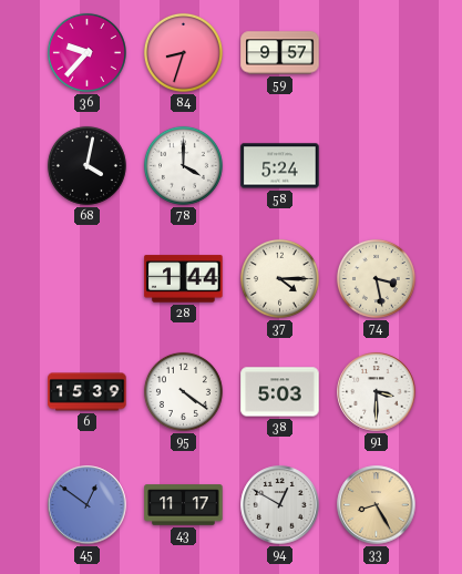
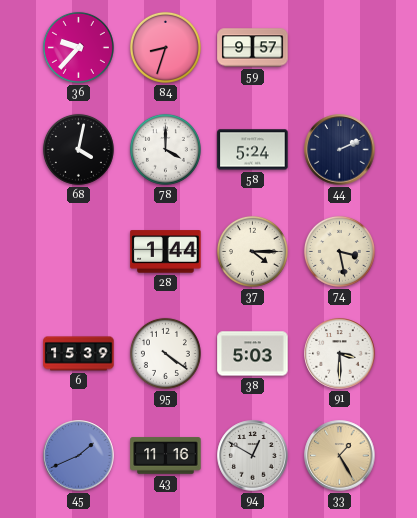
44: none -> 2:11
45: 12:51 -> 1:41
43: 11:17 -> 11:16
33: 8:25 -> 1:25
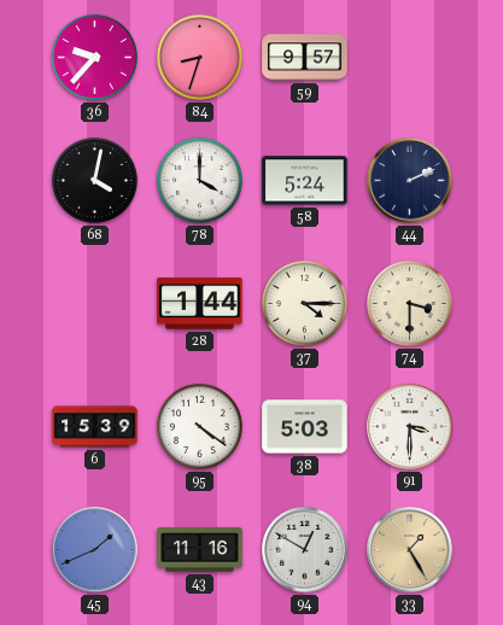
74: 3:28 -> 3:30
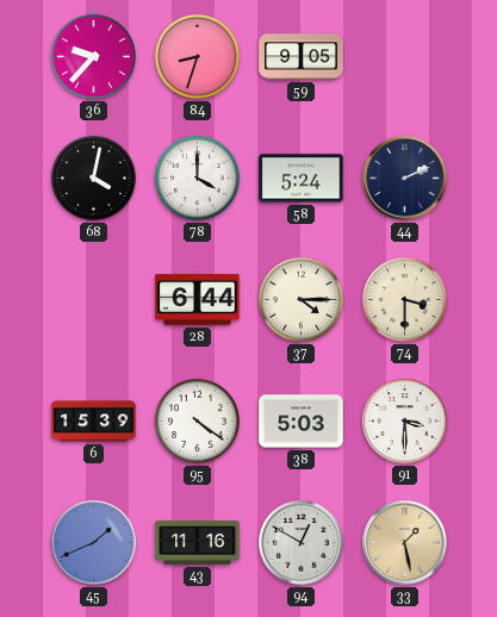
59: 9:57 -> 9:05
28: 1:44 -> 6:44
33: 1:25 -> 1:28
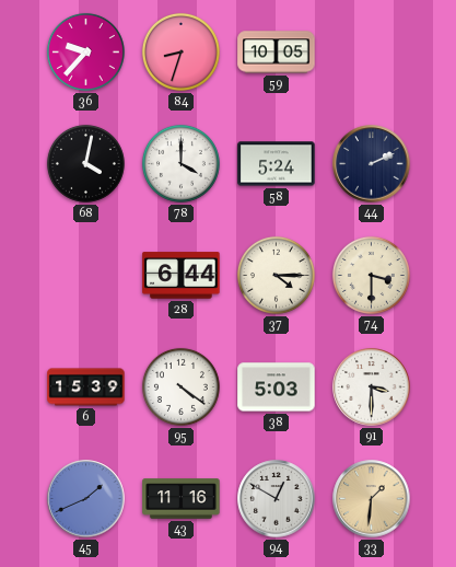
59: 9:05 -> 10:05
33: 1:28 -> 1:31
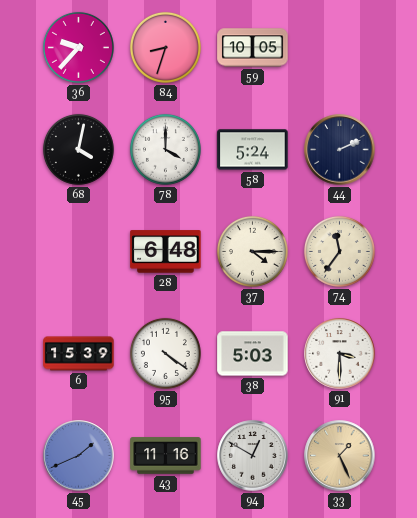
28: 6:44 -> 6:48
74: 3:30 -> 11:36
33: 1:31 -> 1:26
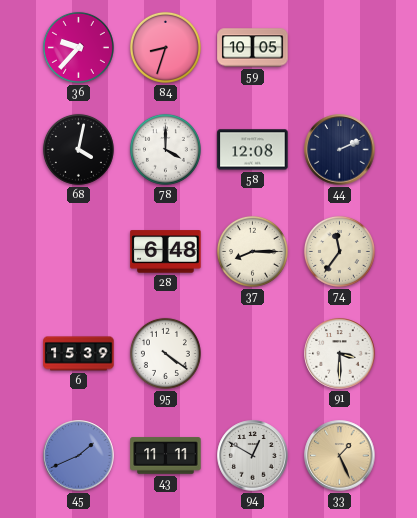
58: 5:24 -> 12:08
37: 4:15 -> 8:15
38: 5:03 -> none
43: 11:16 -> 11:11
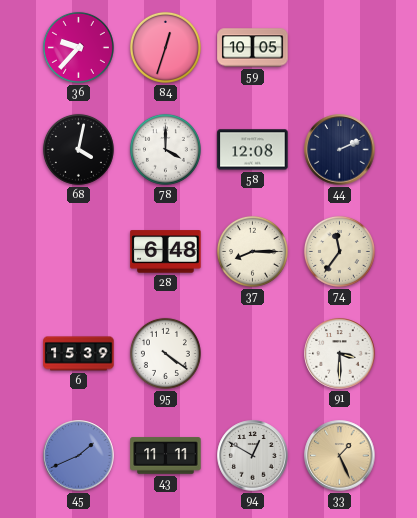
84: 8:33 -> 12:33
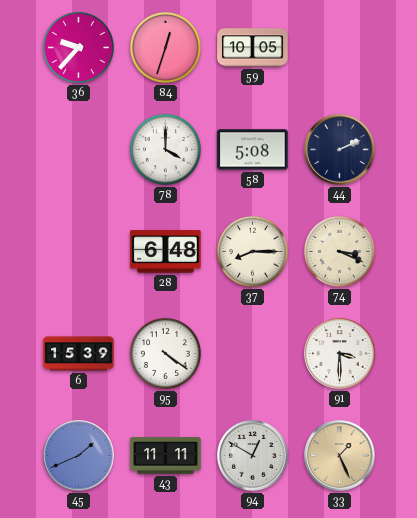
68: 4:02 -> none
58: 12:08 -> 5:08
74: 11:36 -> 3:19
